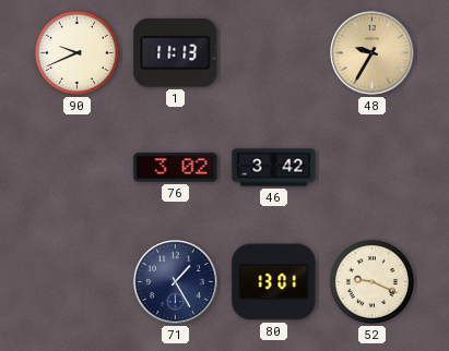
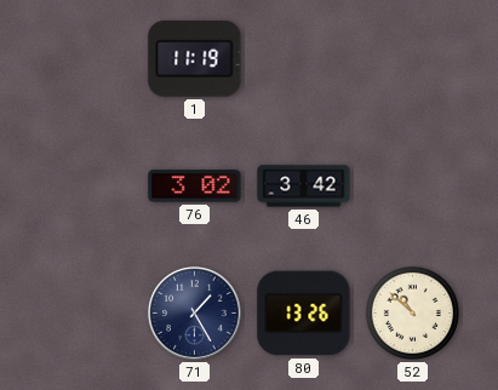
90: 9:41 -> none
1: 11:13 -> 11:19
48: 9:35 -> none
80: 13:01 -> 13:26
52: 9:19 -> 10:52
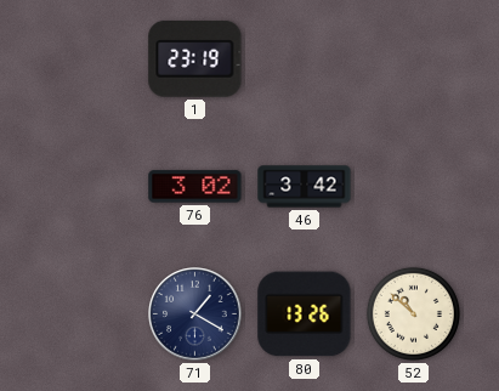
1: 11:19 -> 23:19
71: 1:25 -> 1:20
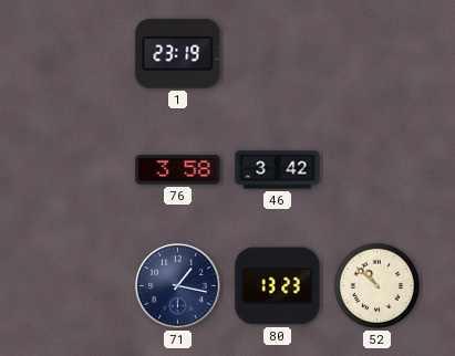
76: 3:02 -> 3:58
71: 1:20 -> 1:17
80: 13:26 -> 13:23
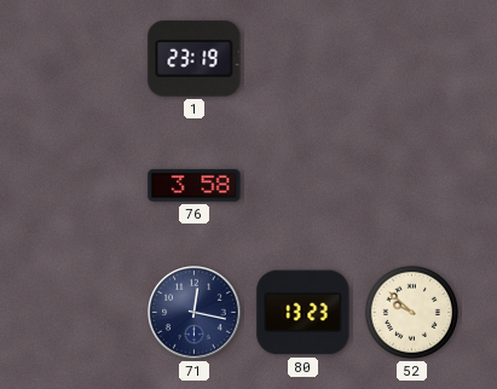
46: 3:42 -> none
71: 1:17 -> 12:17
52: 10:52 -> 9:52
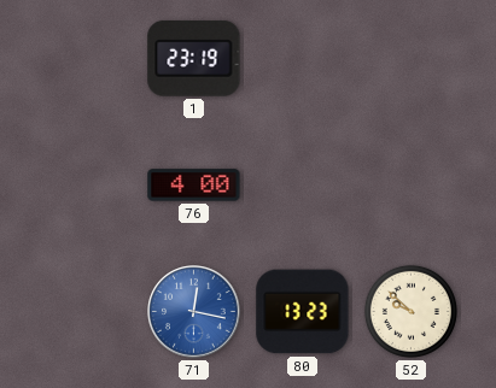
76: 3:58 -> 4:00
71 dial: navy -> blue
